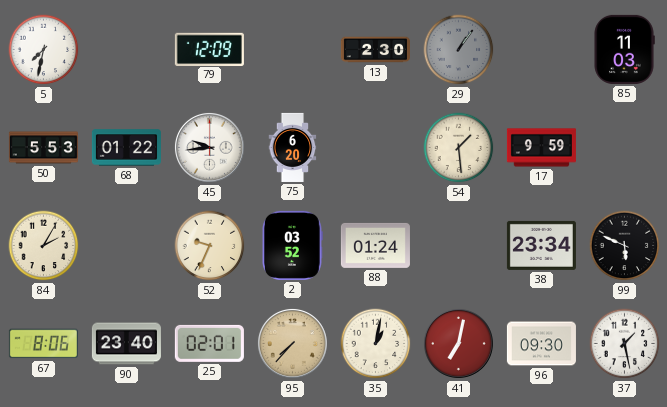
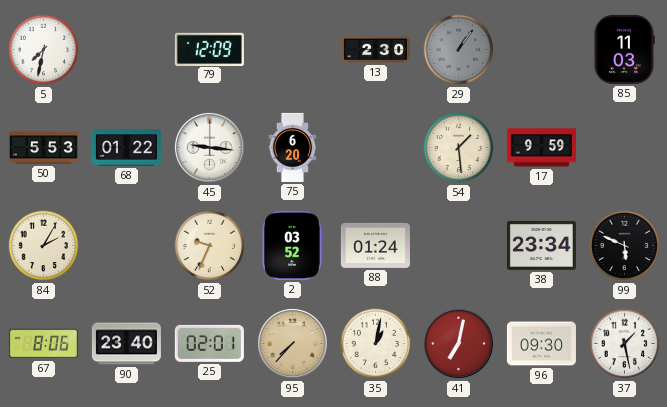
45: 9:44 -> 9:16
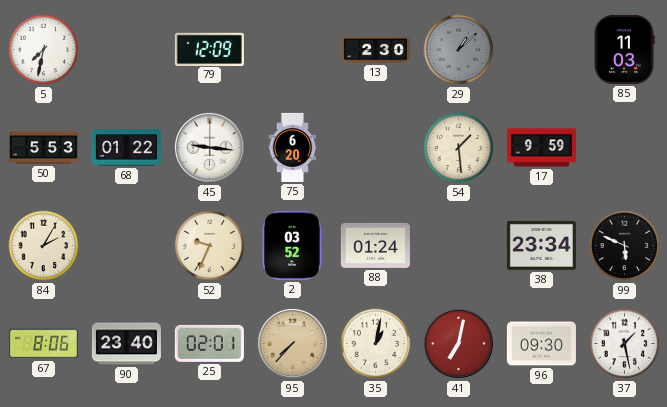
29: 1:06 -> 1:08
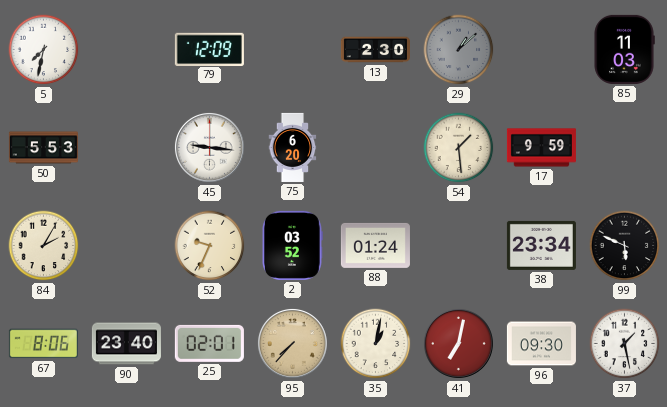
68: 01:22 -> none
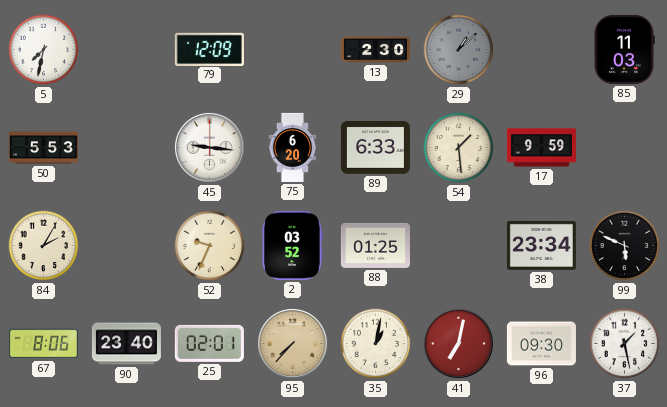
89: none -> 6:33
88: 01:24 -> 01:25
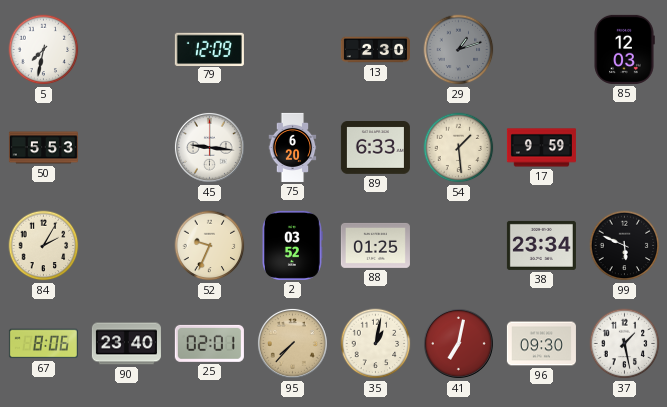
29: 1:08 -> 1:12
85: 11:03 -> 12:03
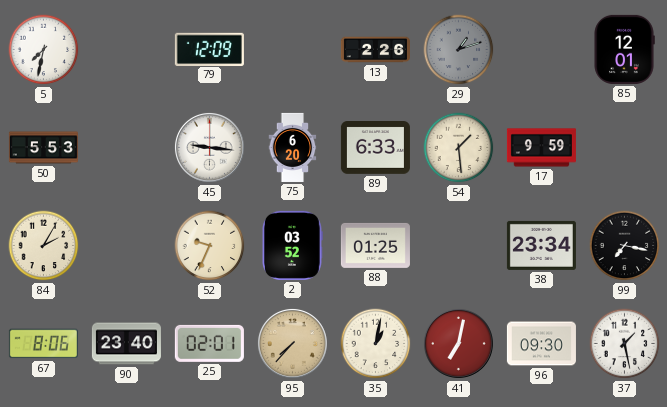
13: 2:30 -> 2:26
85: 12:03 -> 12:01
99: 5:49 -> 7:17
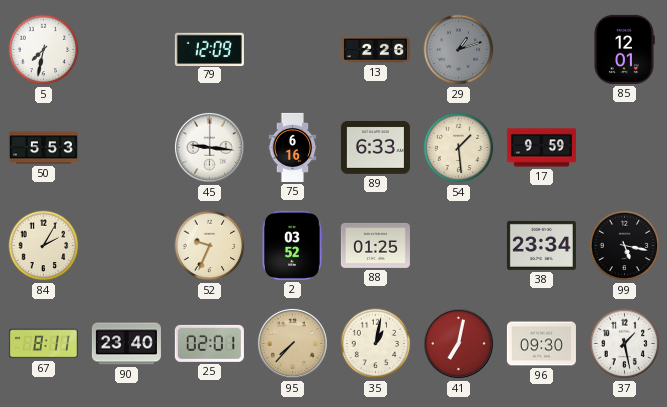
75: 6:20 -> 6:16
99: 7:17 -> 5:17
67: 8:06 -> 8:11
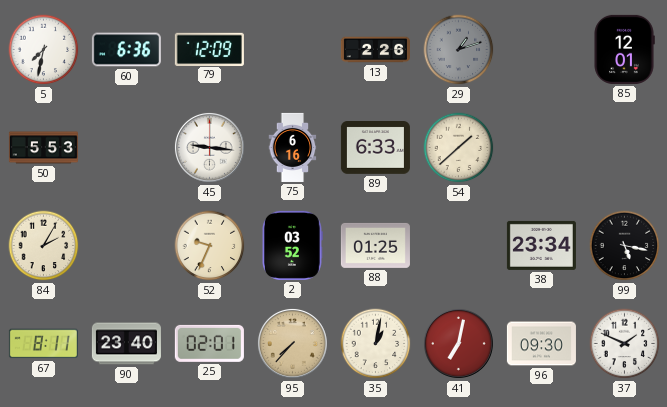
60: none -> 6:36
54: 1:29 -> 1:38
17: 9:59 -> none
37: 1:28 -> 1:49
